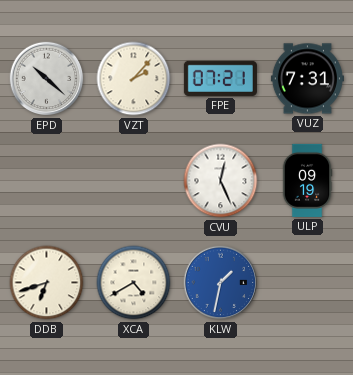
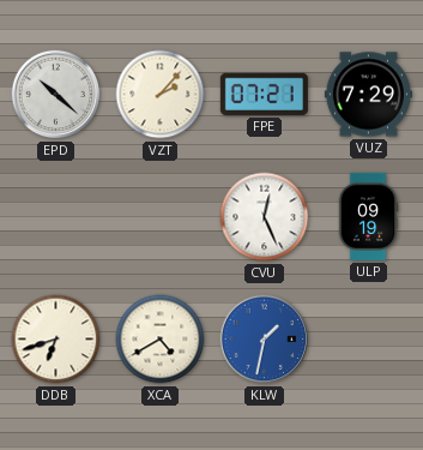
VUZ: 7:31 -> 7:29
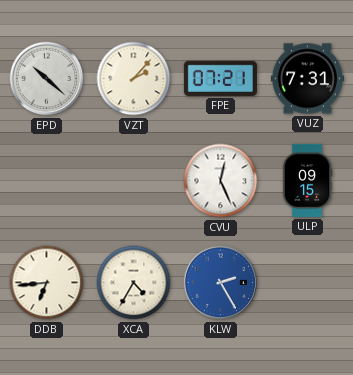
VUZ: 7:29 -> 7:31
ULP: 09:19 -> 09:15
DDB: 6:42 -> 6:44
XCA: 4:40 -> 4:35
KLW: 1:32 -> 2:25
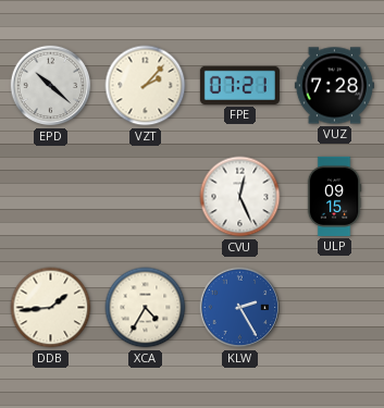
VUZ: 7:31 -> 7:28
DDB: 6:44 -> 1:44
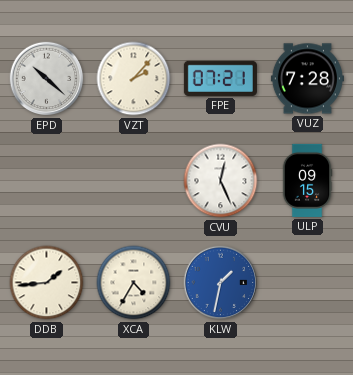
KLW: 2:25 -> 1:32
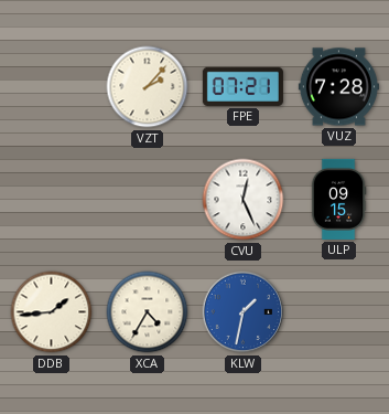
EPD: 10:22 -> none
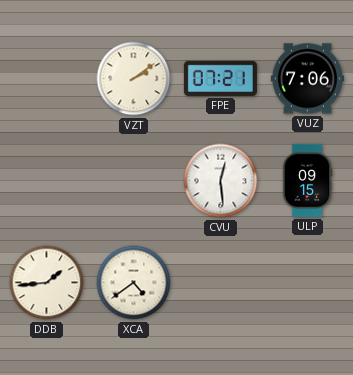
VZT: 2:07 -> 2:09
VUZ: 7:28 -> 7:06
CVU: 12:26 -> 12:29
XCA: 4:35 -> 4:39
KLW: 1:32 -> none
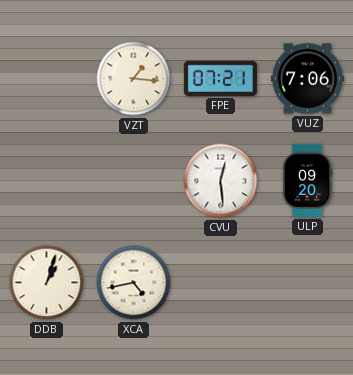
VZT: 2:09 -> 1:16
ULP: 09:15 -> 09:20
DDB: 1:44 -> 1:03
XCA: 4:39 -> 4:43
